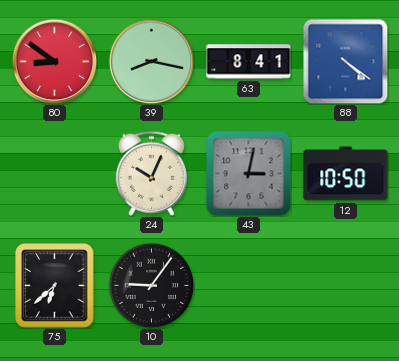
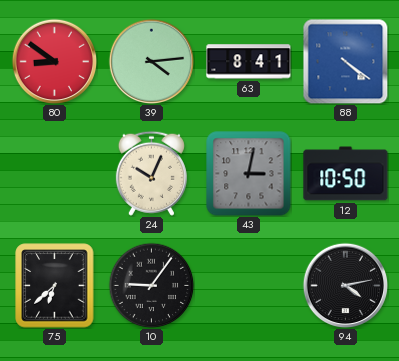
39: 8:17 -> 4:14
94: none -> 4:13
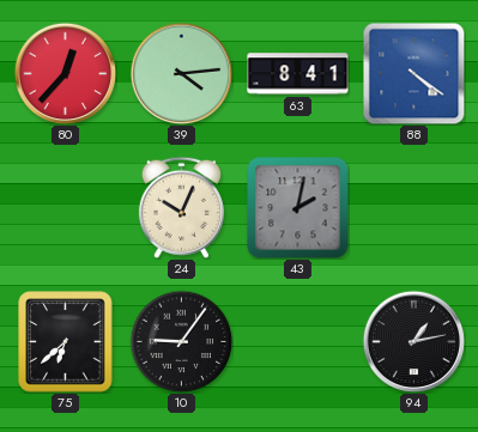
80: 8:51 -> 12:37
43: 3:02 -> 2:02
12: 10:50 -> none
94: 4:13 -> 1:13
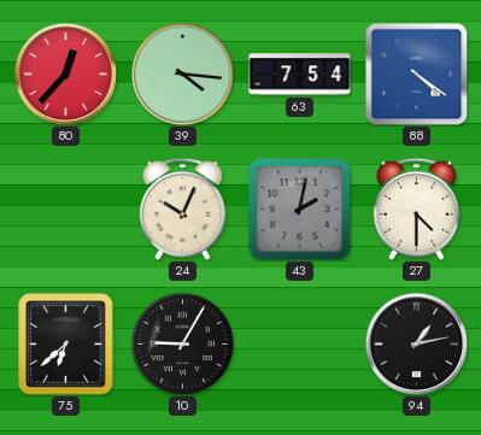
39: 4:14 -> 4:16
63: 8:41 -> 7:54
27: none -> 4:30
10: 9:06 -> 9:05
